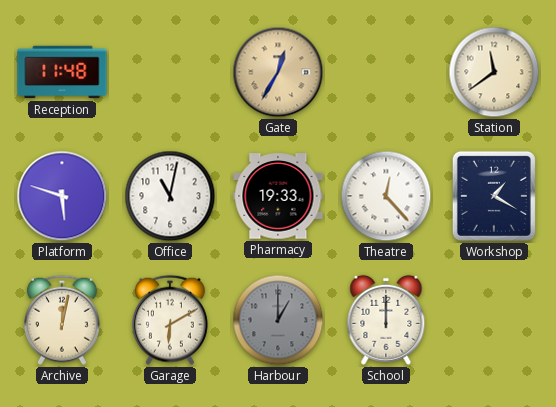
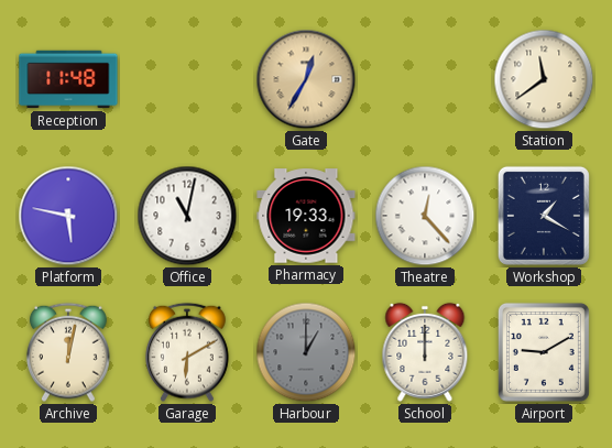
Platform: 5:48 -> 5:47
Airport: none -> 9:10
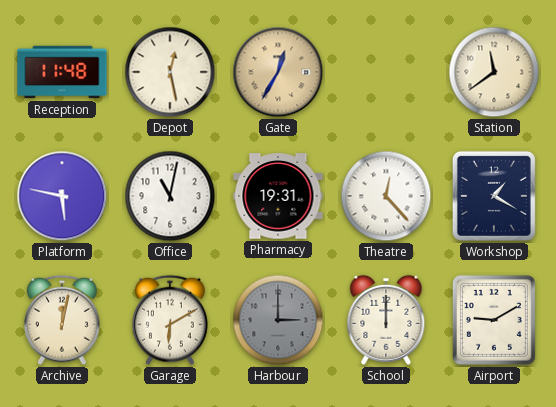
Depot: none -> 12:28
Pharmacy: 19:33 -> 19:31
Harbour: 1:00 -> 3:00
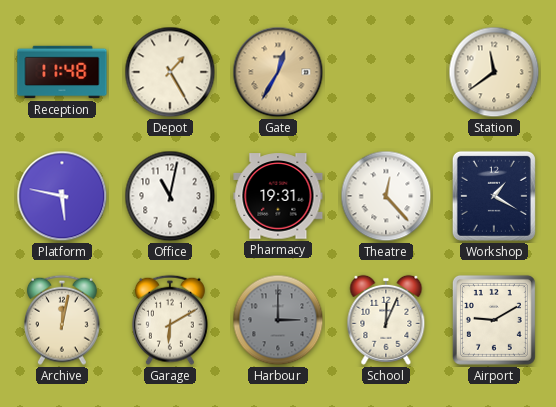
Depot: 12:28 -> 1:25
School: 12:00 -> 12:04
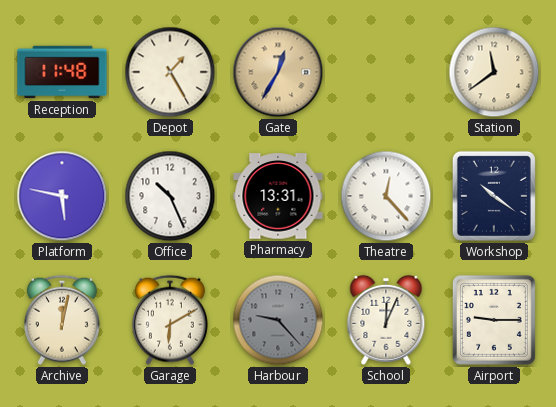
Office: 11:02 -> 10:26
Pharmacy: 19:31 -> 13:31
Workshop: 1:20 -> 10:21
Harbour: 3:00 -> 9:23
Airport: 9:10 -> 9:15
